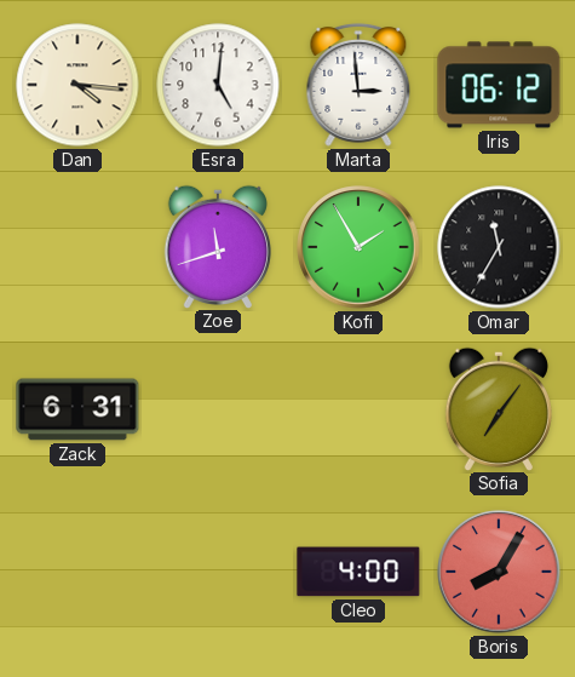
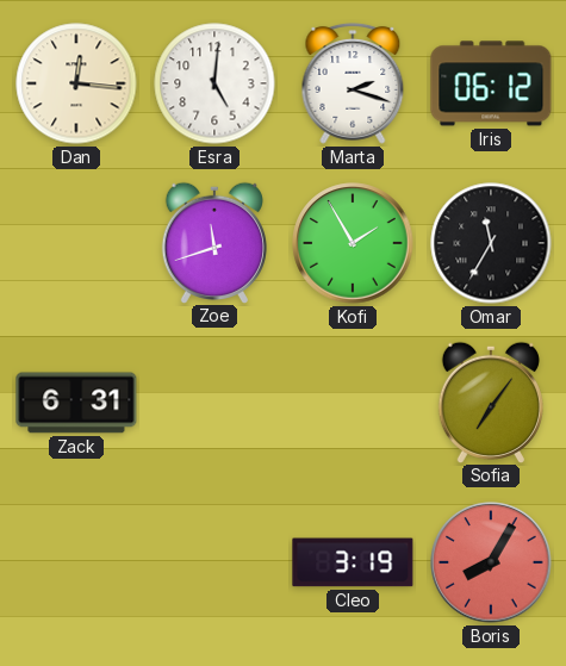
Dan: 4:16 -> 12:16
Marta: 2:59 -> 2:18
Cleo: 4:00 -> 3:19
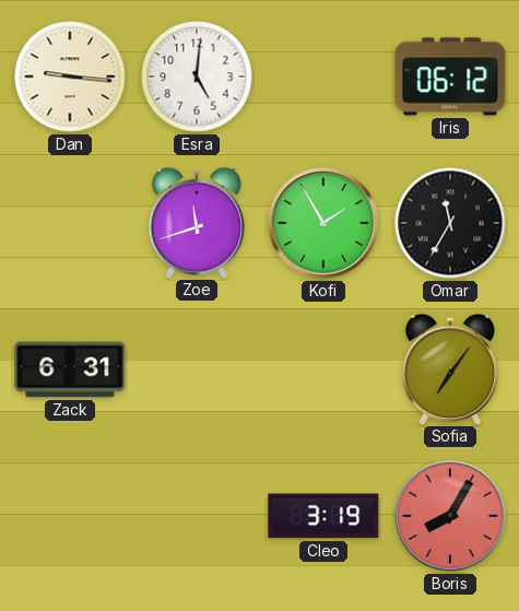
Dan: 12:16 -> 9:16
Marta: 2:18 -> none
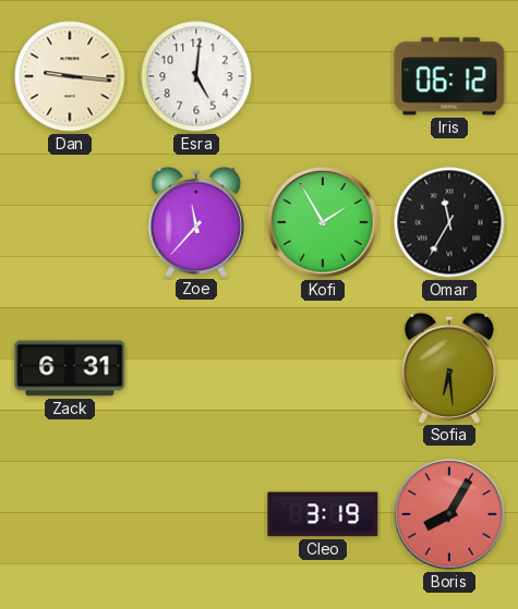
Zoe: 11:42 -> 11:37
Sofia: 7:06 -> 6:29
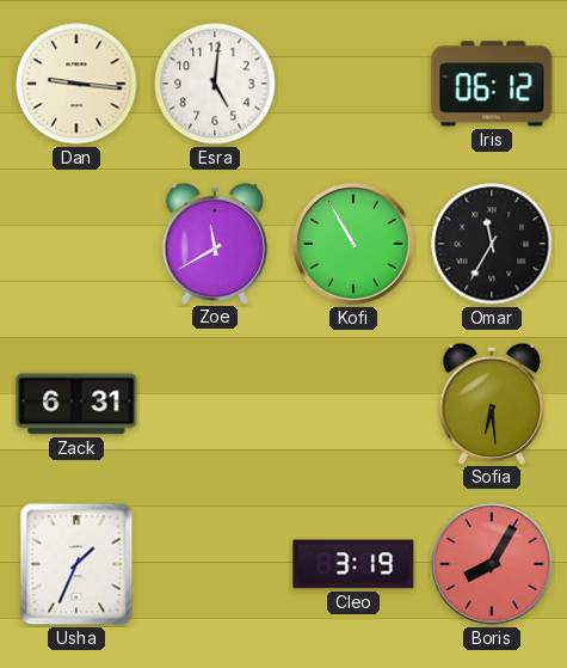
Zoe: 11:37 -> 11:40
Kofi: 1:55 -> 10:55
Usha: none -> 1:34
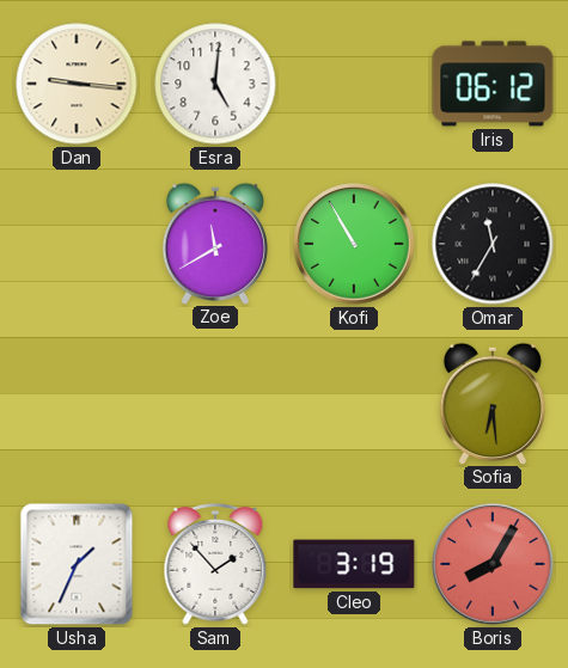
Zack: 6:31 -> none
Sam: none -> 1:53
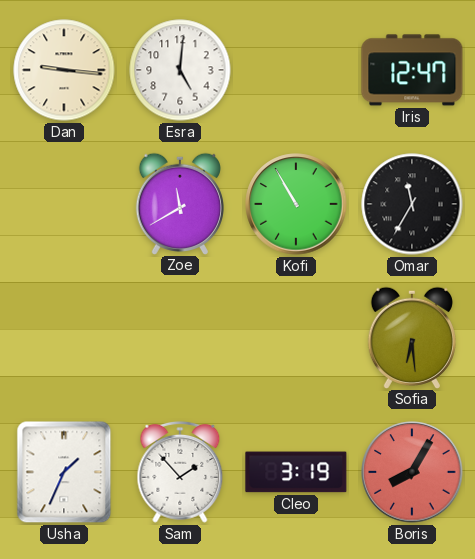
Iris: 06:12 -> 12:47
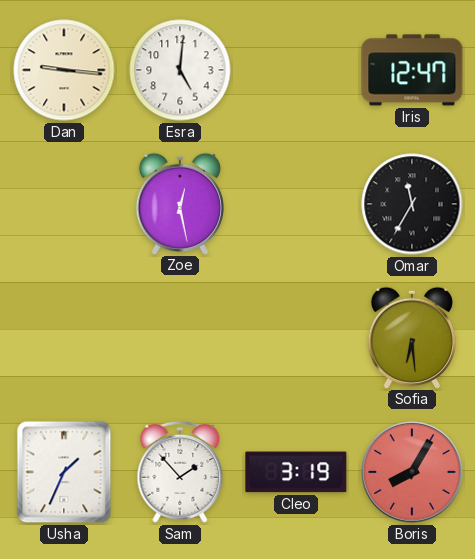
Zoe: 11:40 -> 12:28
Kofi: 10:55 -> none
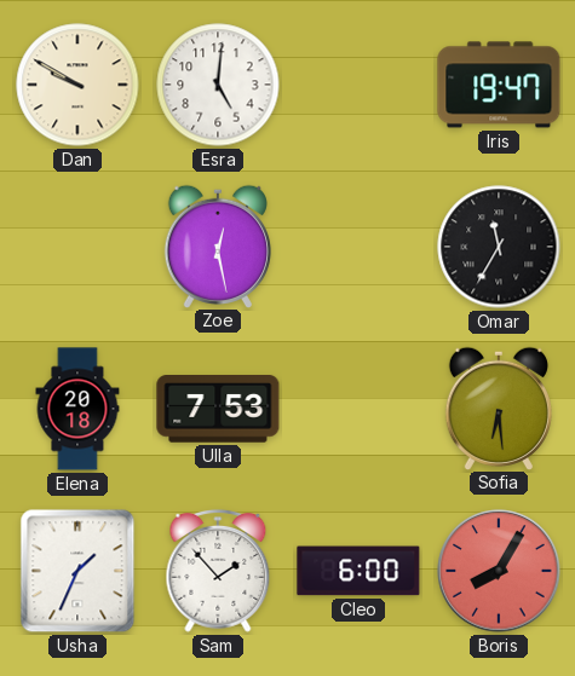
Dan: 9:16 -> 9:50
Iris: 12:47 -> 19:47
Elena: none -> 20:18
Ulla: none -> 7:53
Cleo: 3:19 -> 6:00
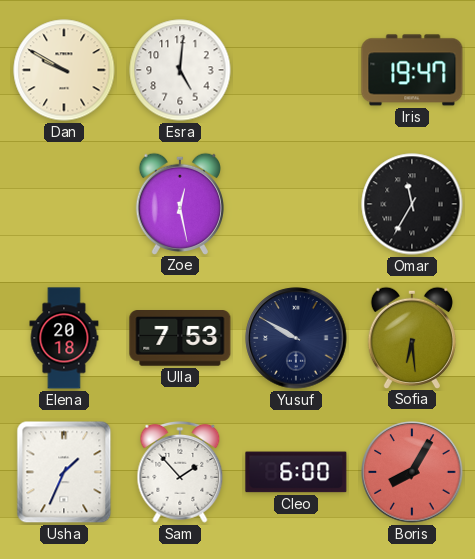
Yusuf: none -> 9:50
